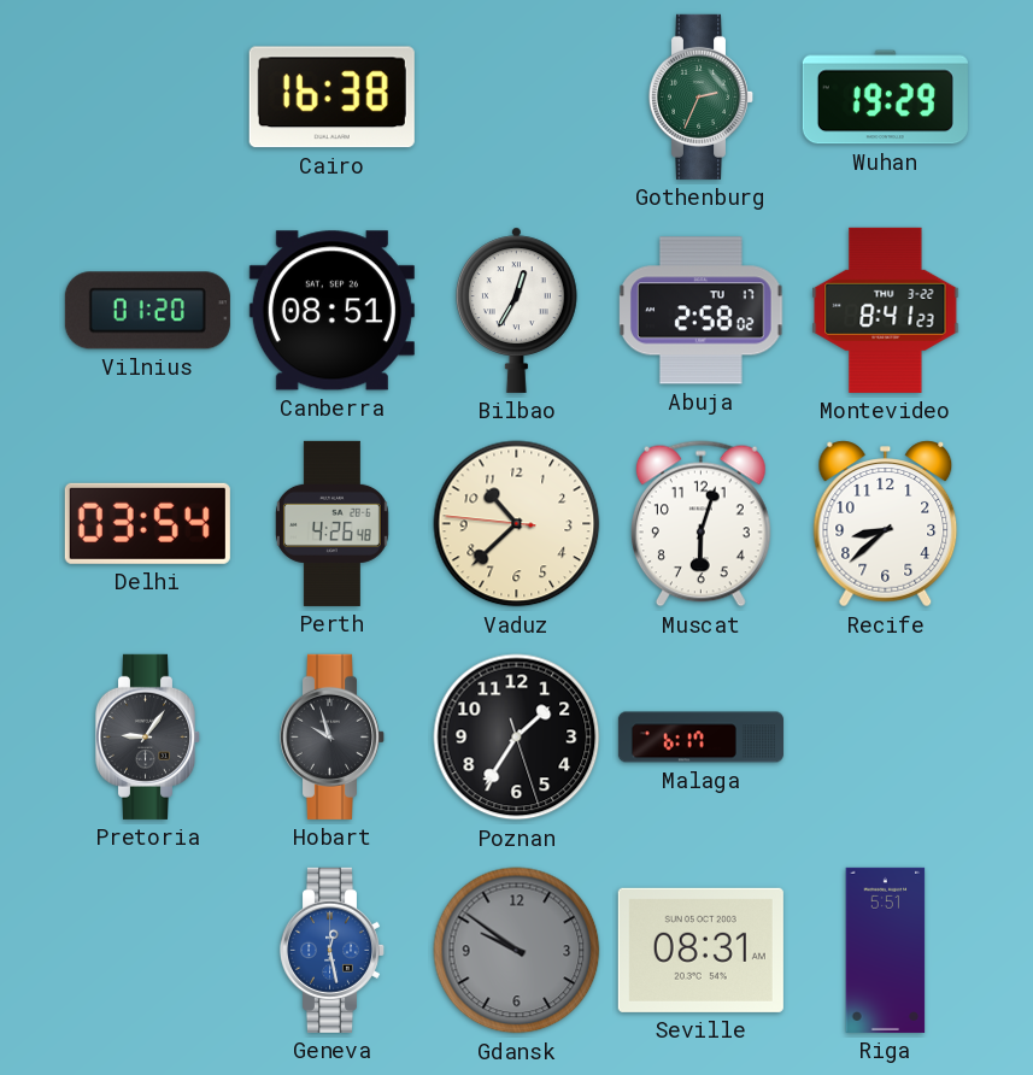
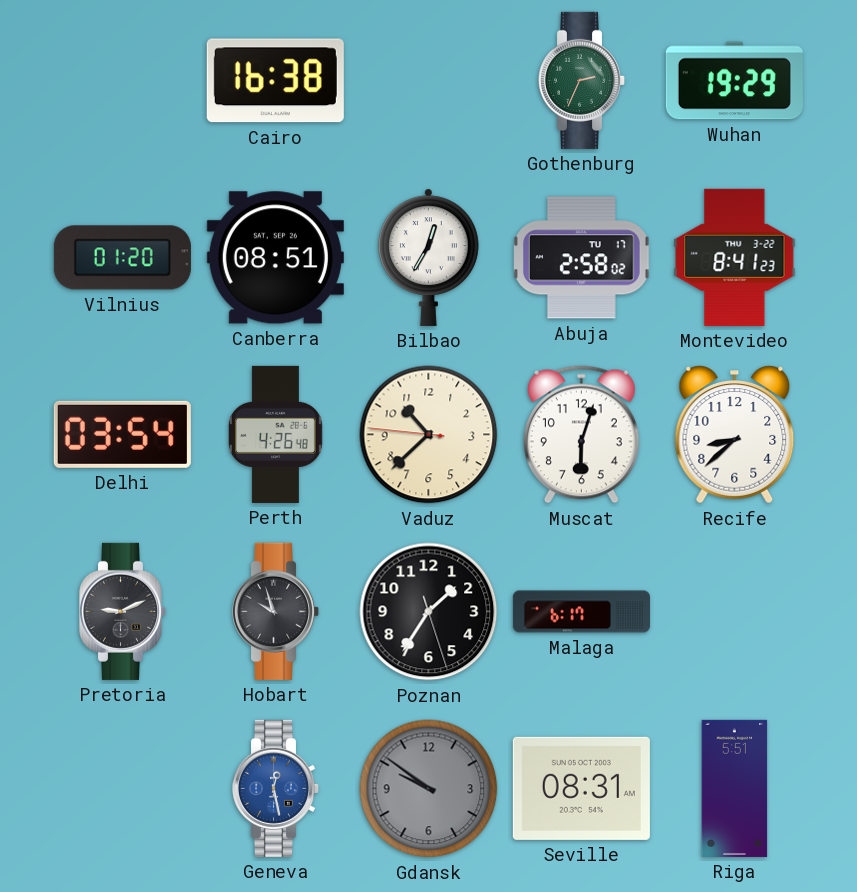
Pretoria: 9:06 -> 9:11
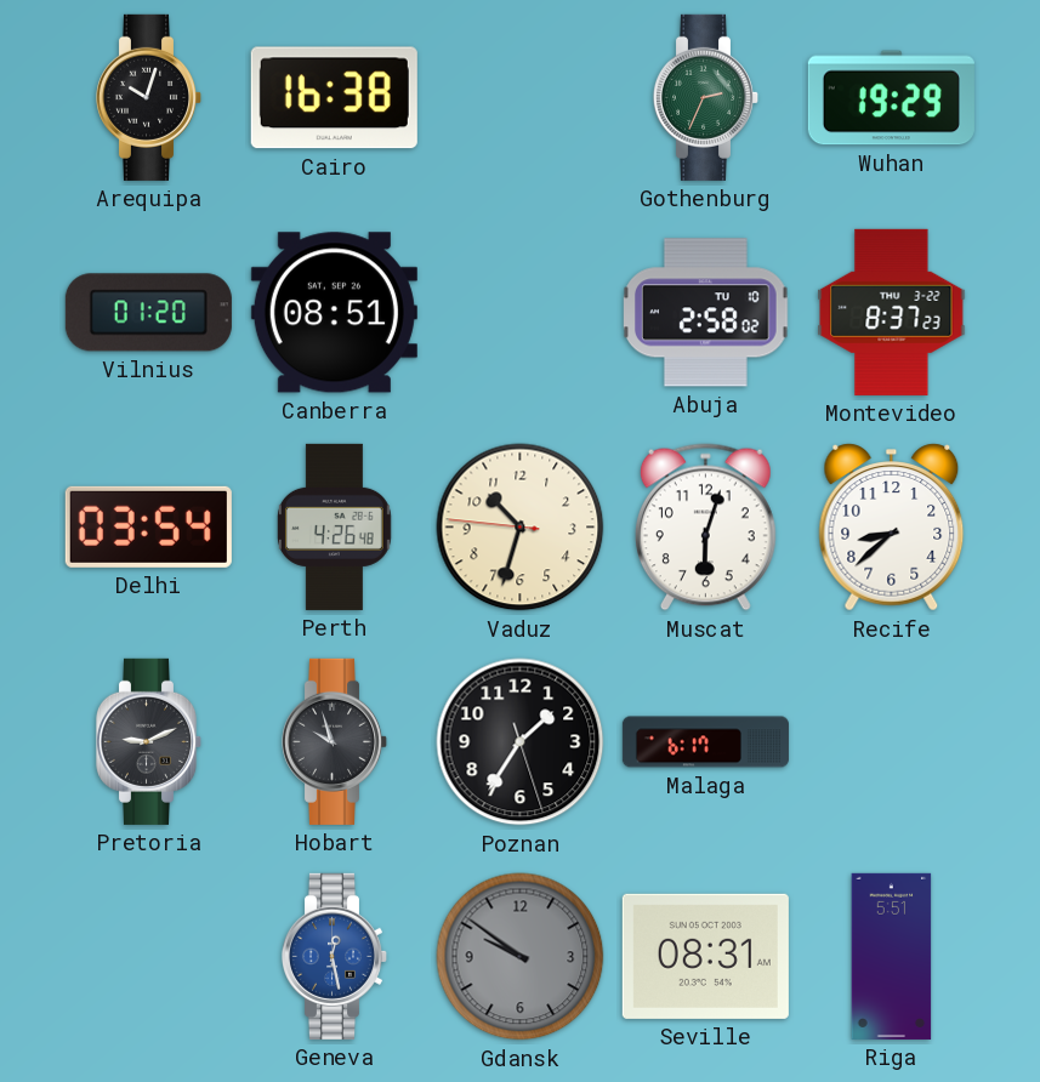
Arequipa: none -> 10:03
Bilbao: 12:35 -> none
Abuja date: TU 17 -> TU 10
Montevideo: 8:41 -> 8:37
Vaduz: 10:37 -> 10:32
